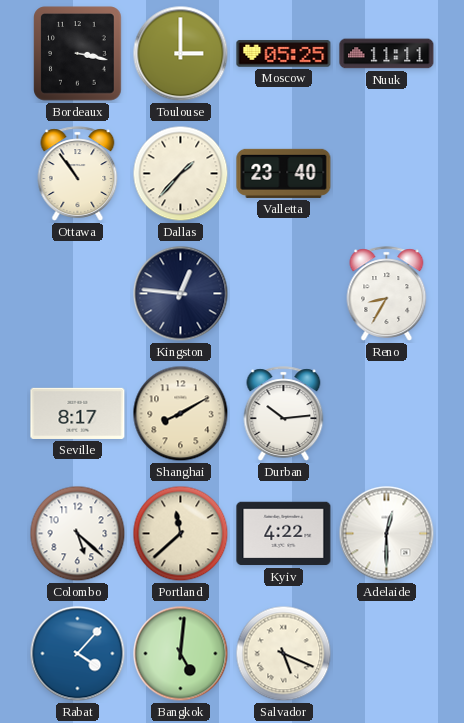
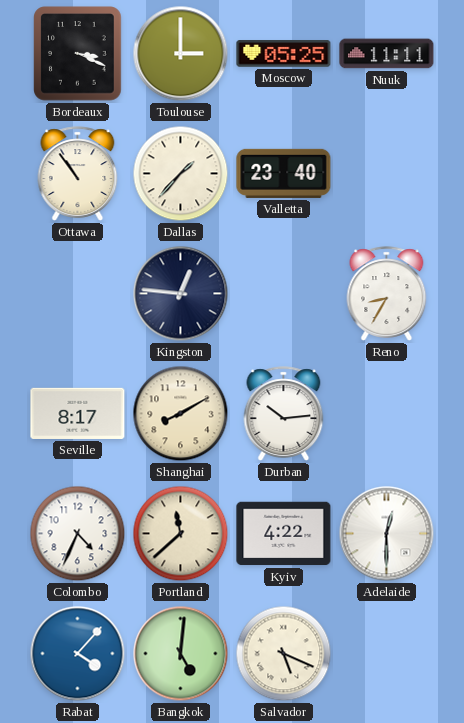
Bordeaux: 3:17 -> 3:19
Colombo: 5:22 -> 4:34
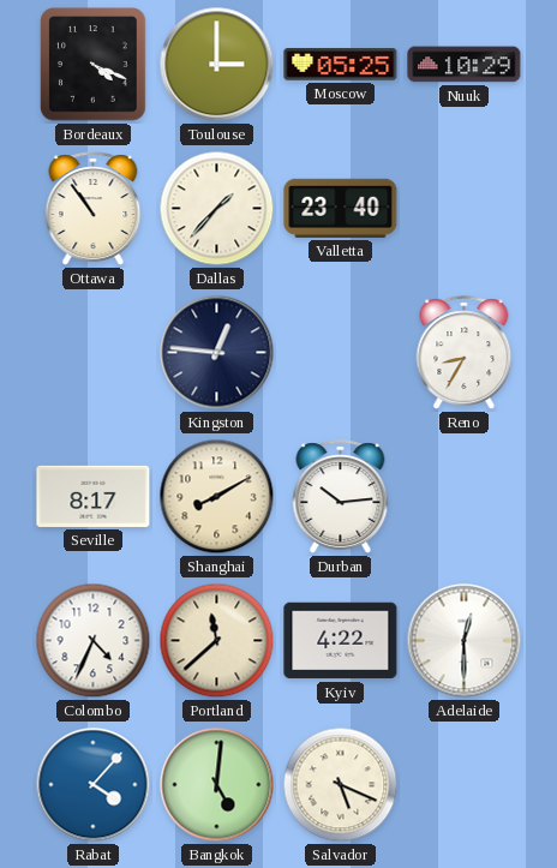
Bordeaux: 3:19 -> 4:19
Nuuk: 11:11 -> 10:29
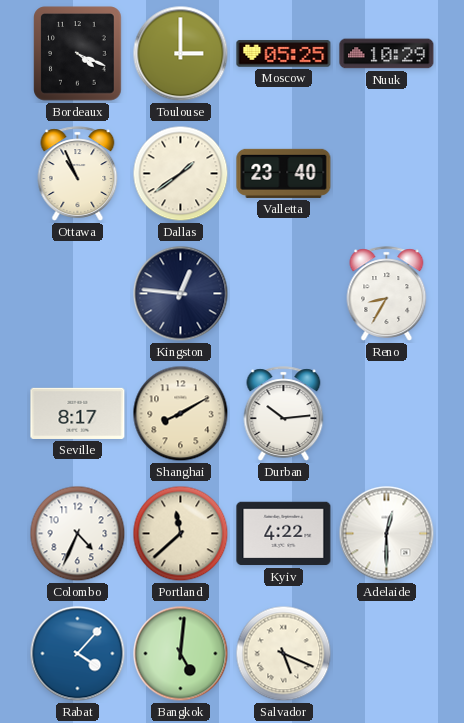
Ottawa: 10:54 -> 10:56
Dallas: 1:37 -> 1:39
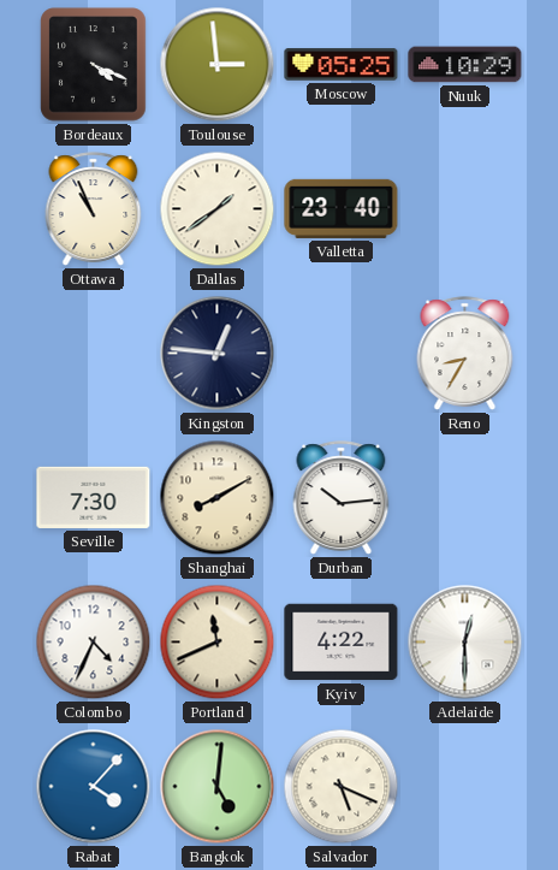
Toulouse: 3:00 -> 2:59
Seville: 8:17 -> 7:30
Portland: 11:38 -> 11:41
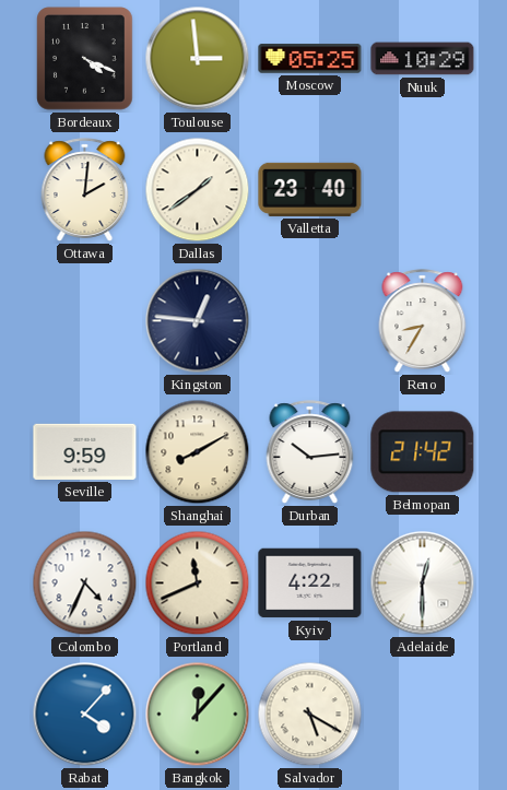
Ottawa: 10:56 -> 2:01
Seville: 7:30 -> 9:59
Belmopan: none -> 21:42
Bangkok: 5:01 -> 12:07
Salvador: 5:19 -> 5:20
